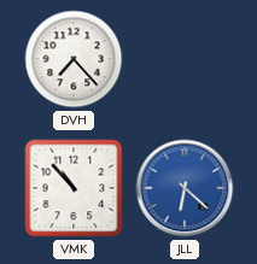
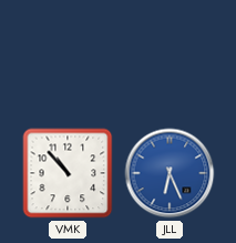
DVH: 7:23 -> none
JLL: 6:22 -> 6:26
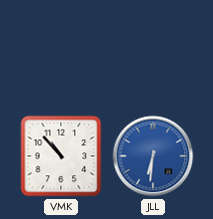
JLL: 6:26 -> 6:31
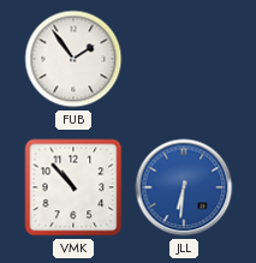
FUB: none -> 1:54
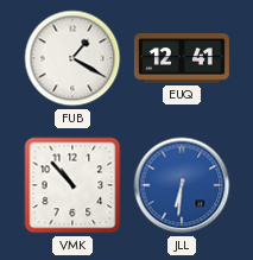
FUB: 1:54 -> 1:20
EUQ: none -> 12:41
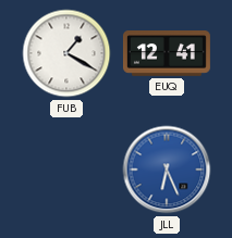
VMK: 10:53 -> none
JLL: 6:31 -> 6:26
